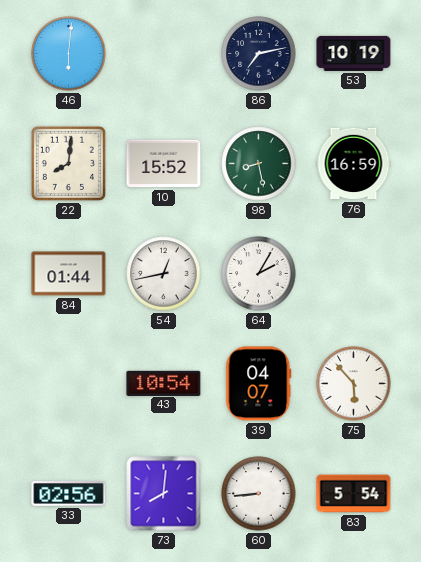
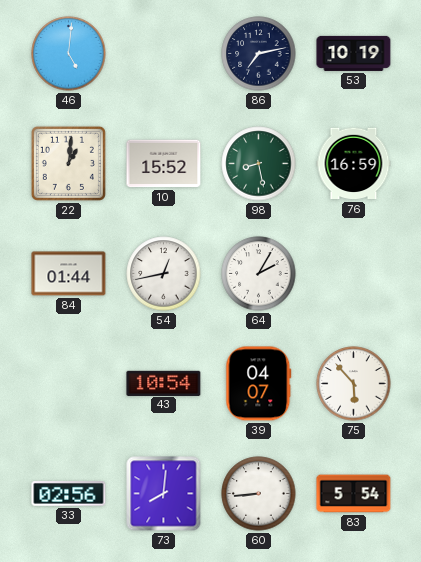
46: 6:01 -> 5:01
22: 8:01 -> 1:01
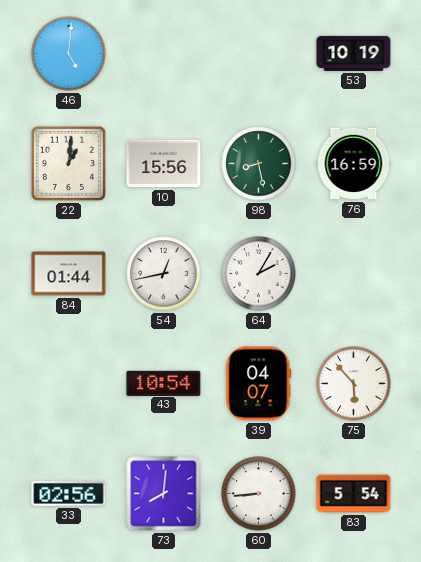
86: 7:13 -> none
10: 15:52 -> 15:56
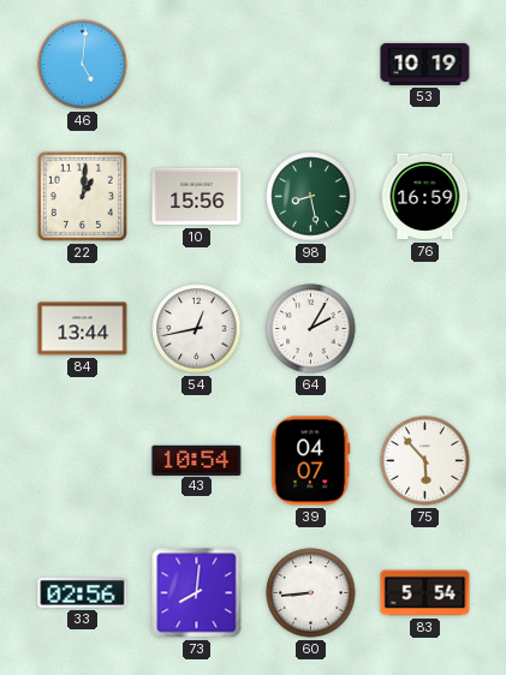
84: 01:44 -> 13:44
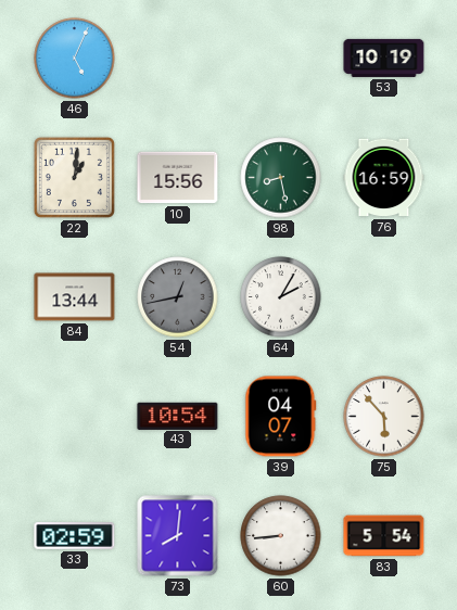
46: 5:01 -> 5:04
54 dial: white -> grey
33: 02:56 -> 02:59
